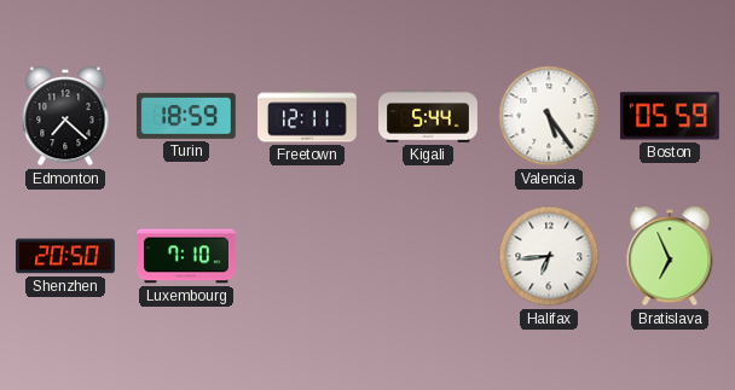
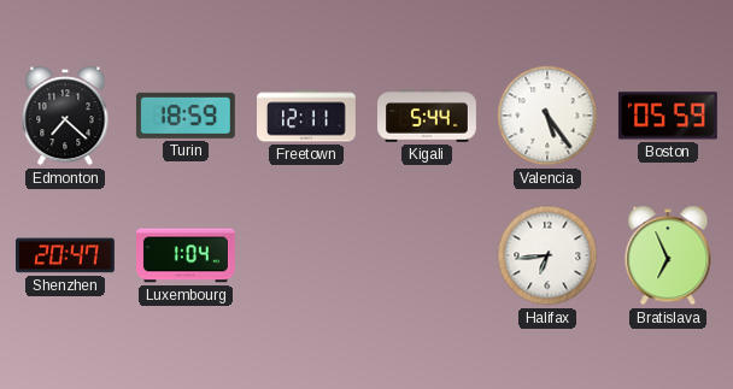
Shenzhen: 20:50 -> 20:47
Luxembourg: 7:10 -> 1:04
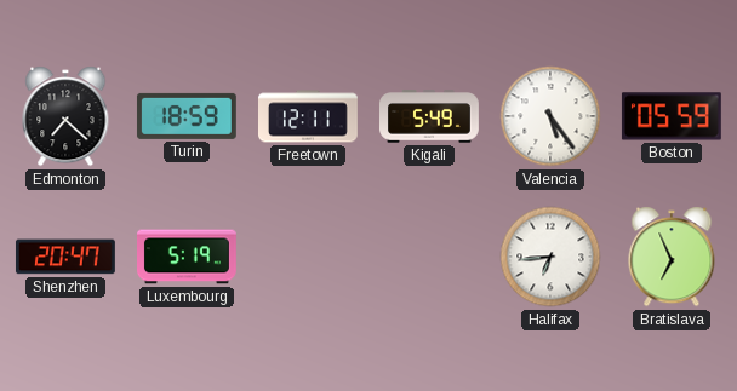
Kigali: 5:44 -> 5:49
Luxembourg: 1:04 -> 5:19
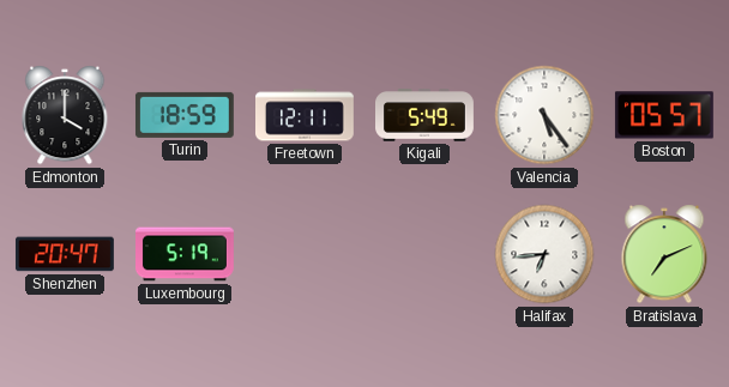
Edmonton: 7:22 -> 4:00
Boston: 05:59 -> 05:57
Bratislava: 6:56 -> 7:11
